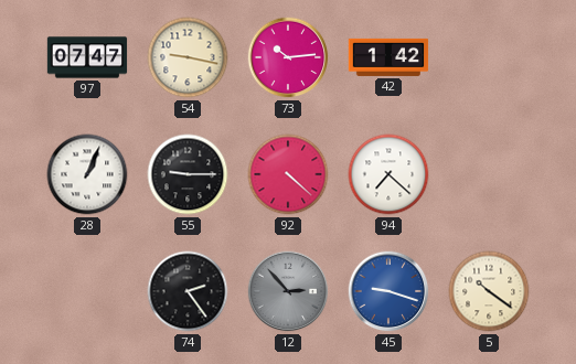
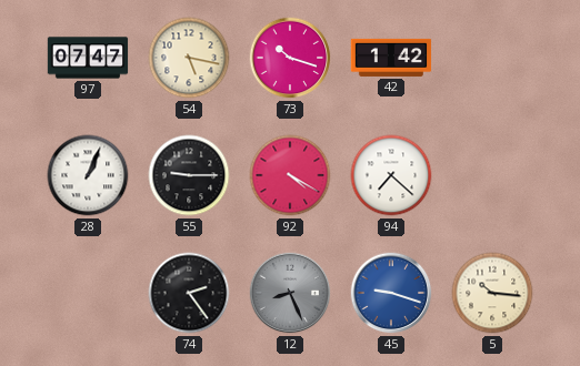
54: 9:17 -> 5:17
73: 10:14 -> 10:18
92: 4:22 -> 4:20
12: 2:53 -> 8:26
5: 10:21 -> 10:16
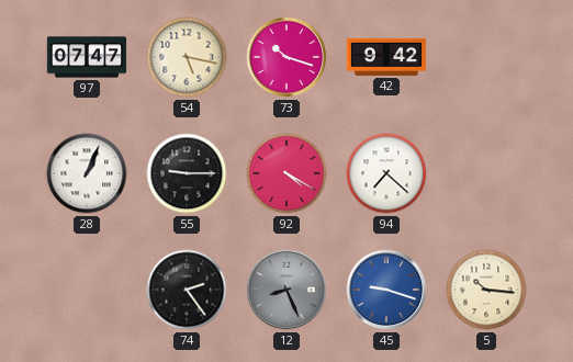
42: 1:42 -> 9:42
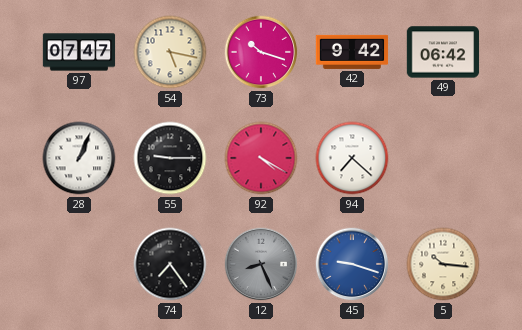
49: none -> 06:42
74: 2:24 -> 7:24
